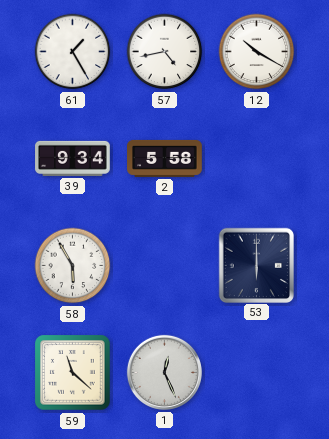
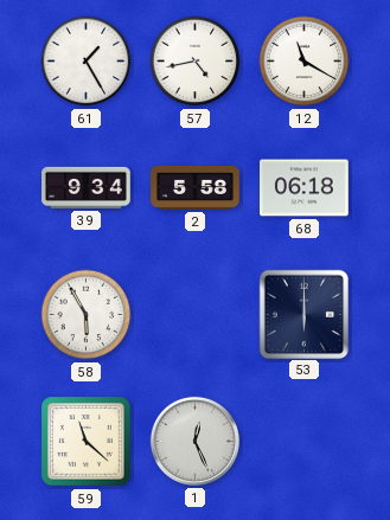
12: 10:20 -> 11:20
68: none -> 06:18
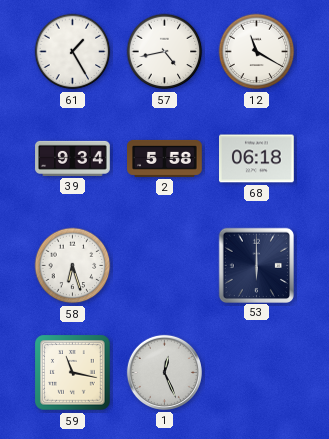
58: 5:55 -> 6:27
59: 11:22 -> 11:17
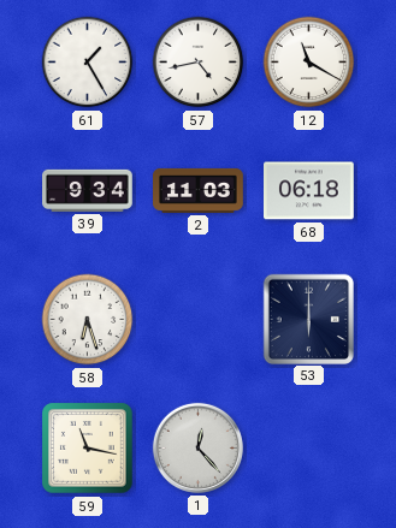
2: 5:58 -> 11:03
1: 12:26 -> 12:23
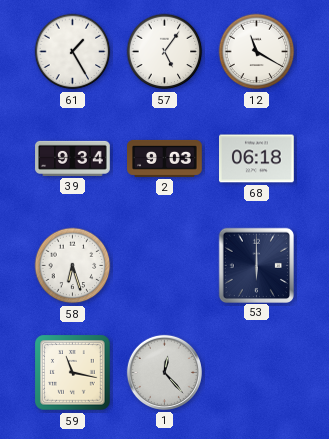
57: 4:43 -> 5:06
2: 11:03 -> 9:03
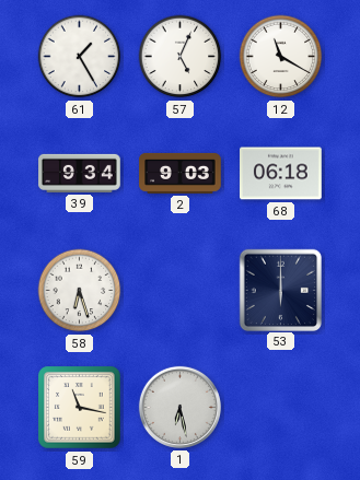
57: 5:06 -> 5:04
1: 12:23 -> 6:28
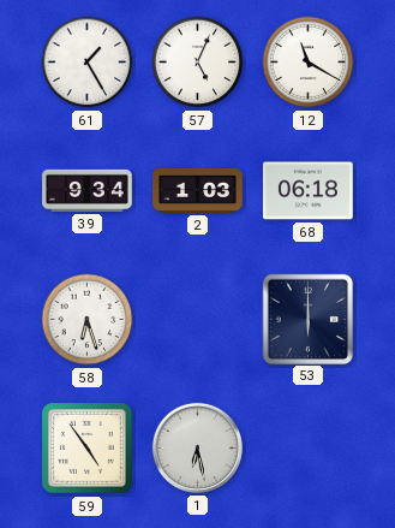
2: 9:03 -> 1:03
59: 11:17 -> 4:54
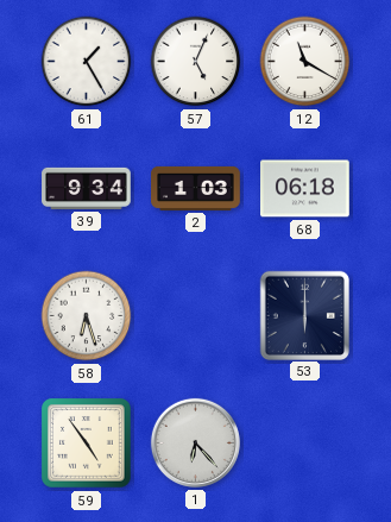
1: 6:28 -> 6:23
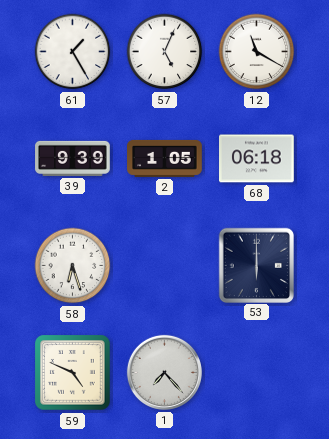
39: 9:34 -> 9:39
2: 1:03 -> 1:05
59: 4:54 -> 4:49
1: 6:23 -> 7:23
